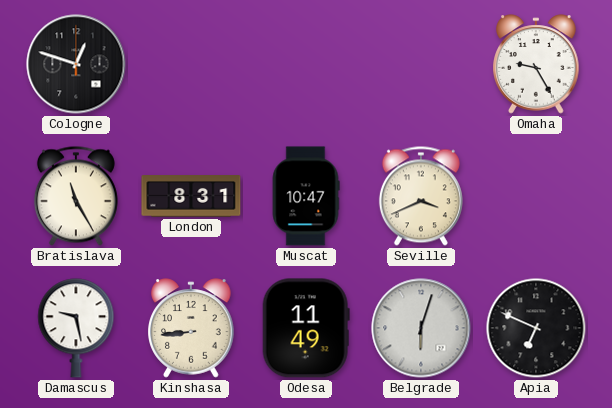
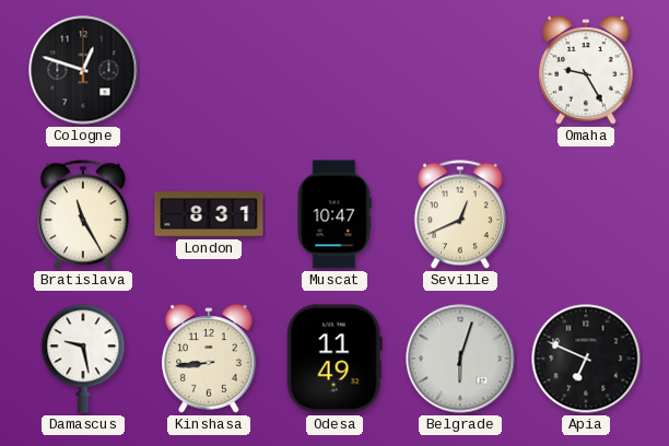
Seville: 3:41 -> 12:41
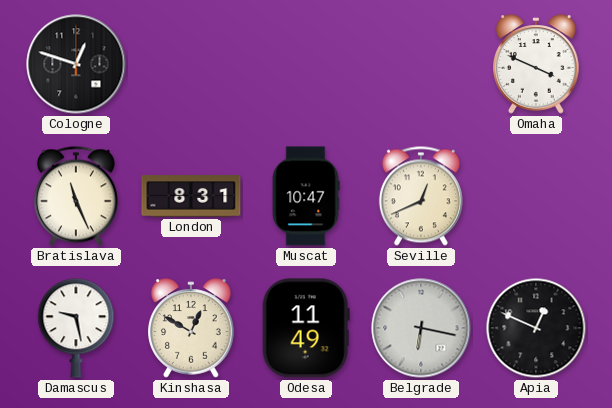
Omaha: 9:25 -> 3:49
Bratislava: 11:25 -> 11:26
Kinshasa: 8:44 -> 12:50
Belgrade: 6:03 -> 6:17
Apia: 6:49 -> 12:49
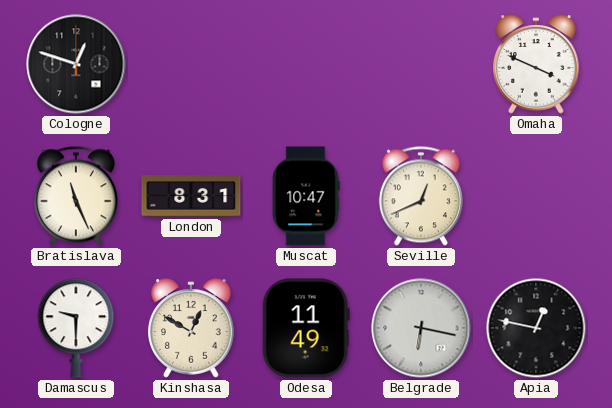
Damascus: 9:28 -> 9:30
Apia: 12:49 -> 12:47
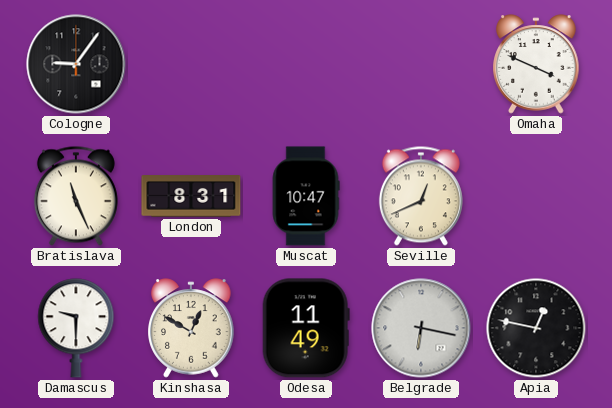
Cologne: 12:48 -> 9:06
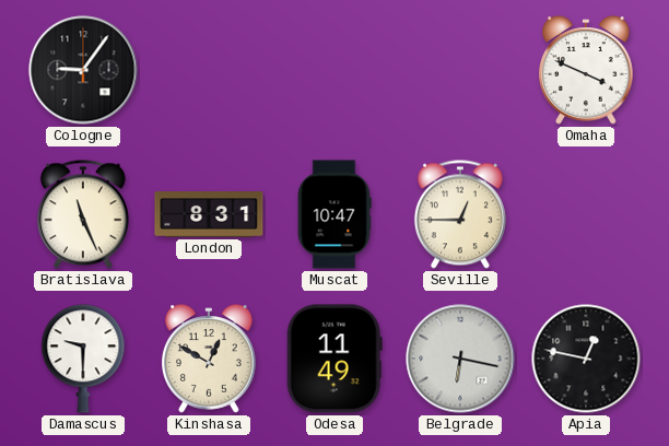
Seville: 12:41 -> 12:45
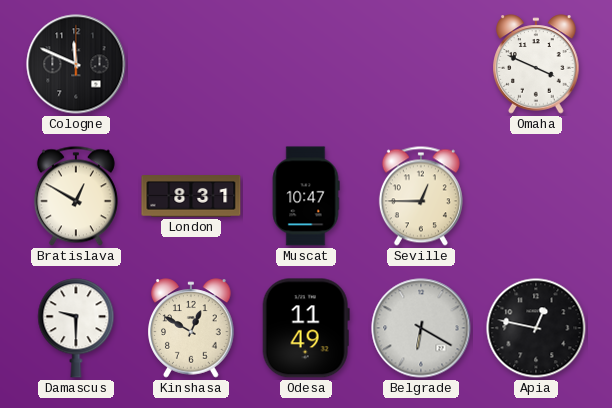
Cologne: 9:06 -> 11:49
Bratislava: 11:26 -> 12:50
Belgrade: 6:17 -> 6:20
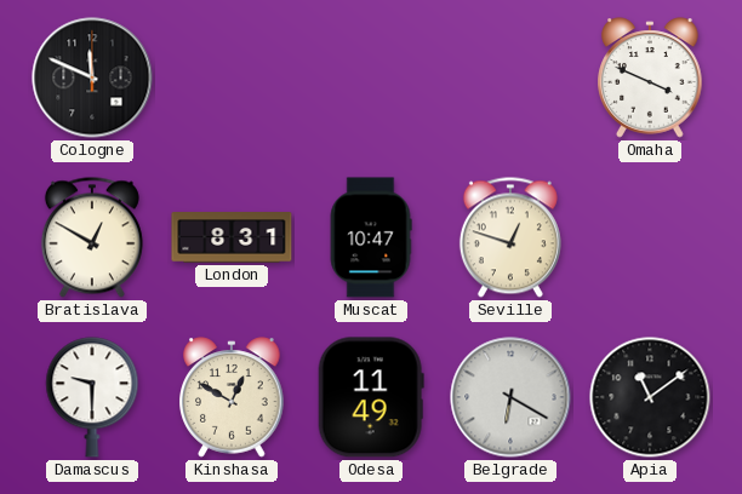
Seville: 12:45 -> 12:48
Apia: 12:47 -> 11:09
